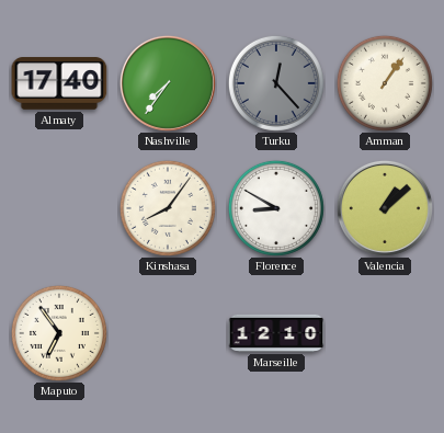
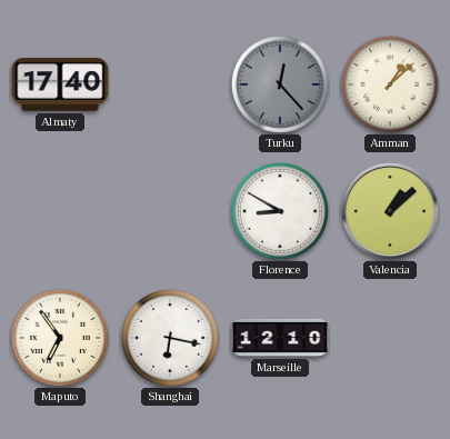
Nashville: 7:36 -> none
Amman: 1:06 -> 1:08
Kinshasa: 8:06 -> none
Shanghai: none -> 6:17
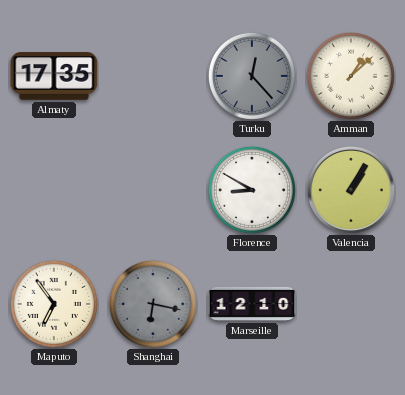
Almaty: 17:40 -> 17:35
Valencia: 1:08 -> 1:05
Shanghai dial: white -> grey
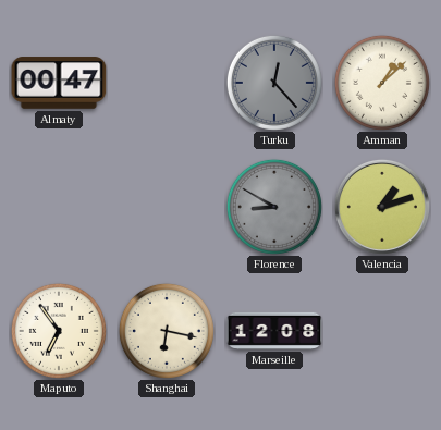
Almaty: 17:35 -> 00:47
Florence dial: white -> grey
Valencia: 1:05 -> 1:12
Shanghai dial: grey -> cream
Marseille: 12:10 -> 12:08
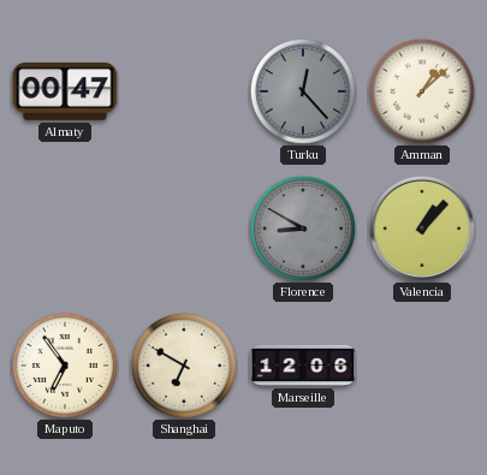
Valencia: 1:12 -> 1:07
Shanghai: 6:17 -> 6:50
Marseille: 12:08 -> 12:06
